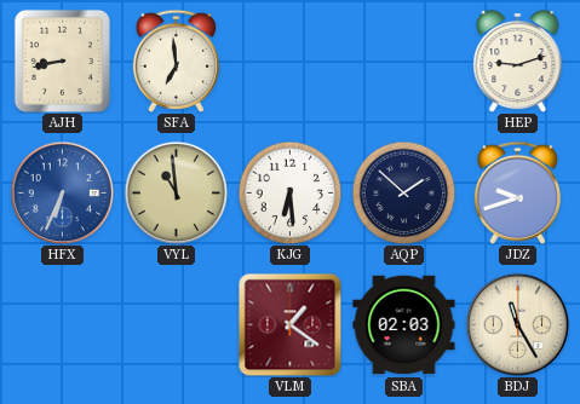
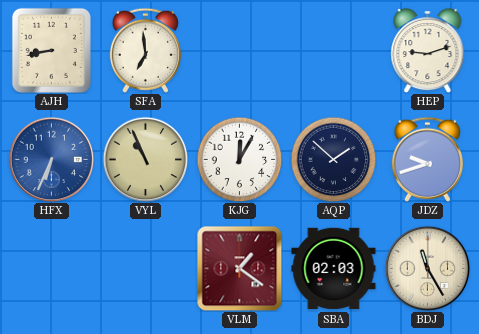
VYL: 10:59 -> 10:56
KJG: 6:29 -> 12:05
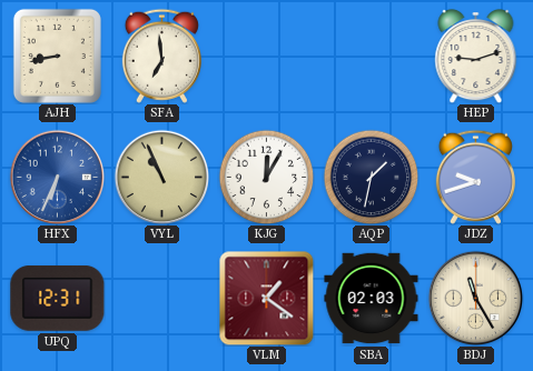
AQP: 1:52 -> 1:32
UPQ: none -> 12:31
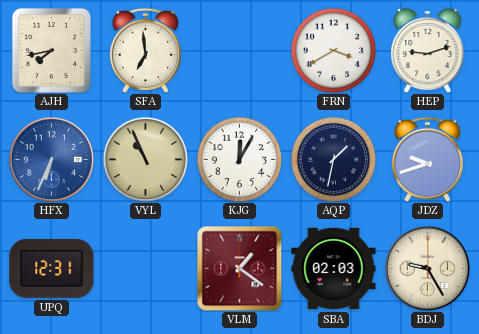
AJH: 8:43 -> 7:43
FRN: none -> 3:40
BDJ: 11:25 -> 9:25
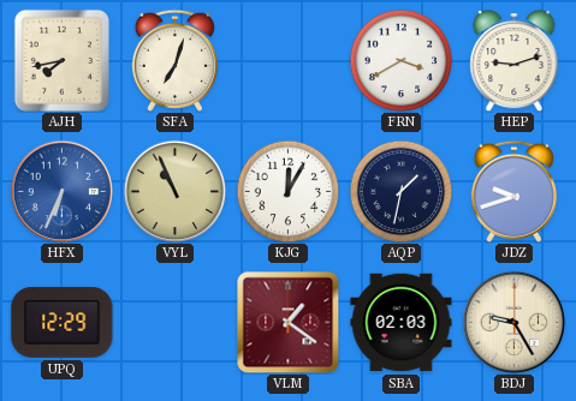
SFA: 6:59 -> 7:03
UPQ: 12:31 -> 12:29
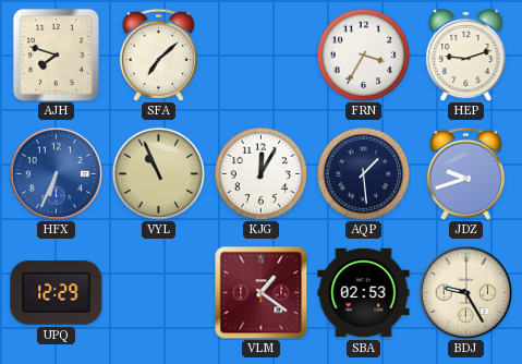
AJH: 7:43 -> 7:48
SFA: 7:03 -> 7:08
FRN: 3:40 -> 3:35
AQP: 1:32 -> 1:29
SBA: 02:03 -> 02:53
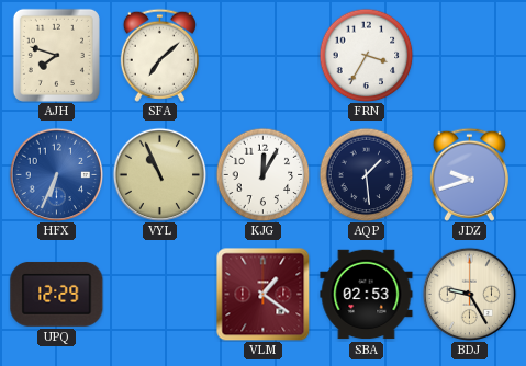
HEP: 9:12 -> none
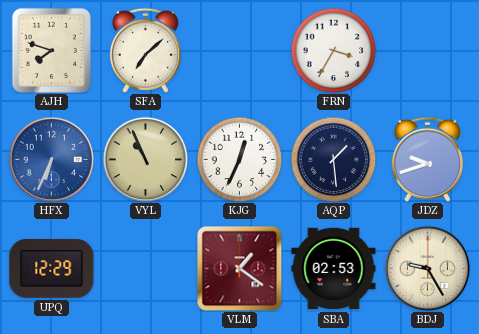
KJG: 12:05 -> 12:34
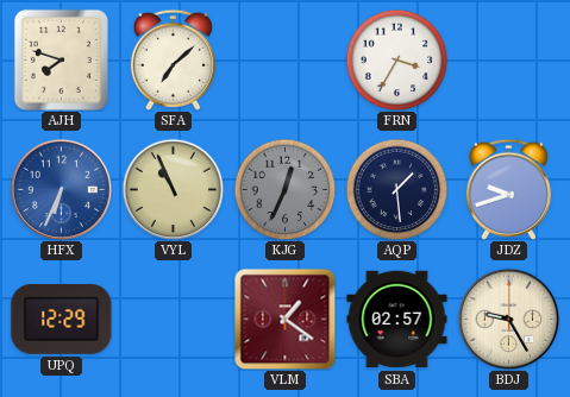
KJG dial: white -> grey
SBA: 02:53 -> 02:57
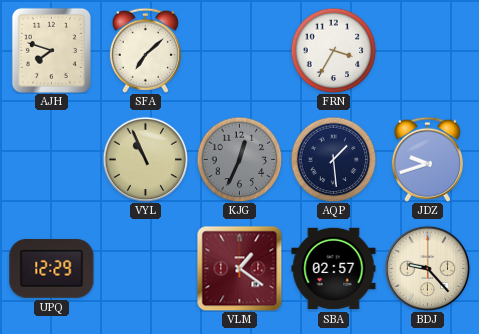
HFX: 6:34 -> none
BDJ: 9:25 -> 9:23
